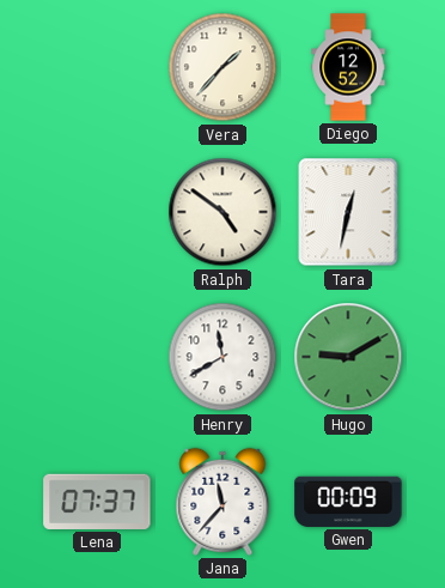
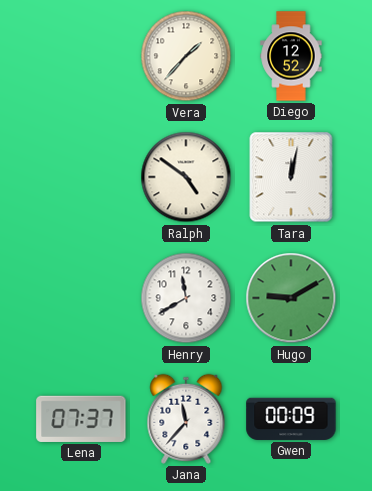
Tara: 12:32 -> 12:02
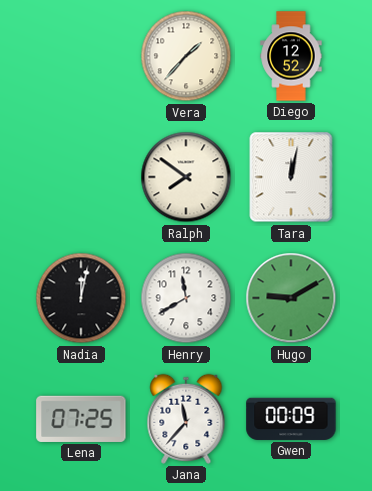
Ralph: 4:51 -> 7:51
Nadia: none -> 12:02
Lena: 07:37 -> 07:25
